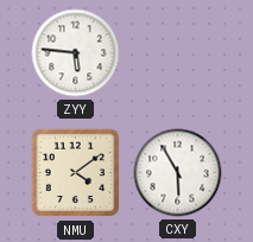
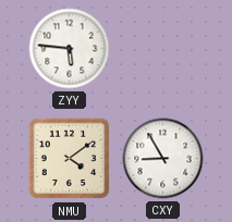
CXY: 5:55 -> 8:55
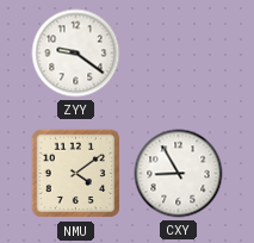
ZYY: 5:46 -> 9:21
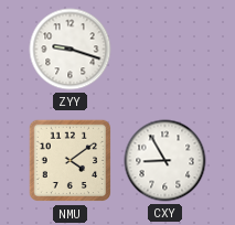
ZYY: 9:21 -> 9:18
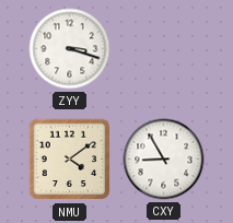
ZYY: 9:18 -> 3:18
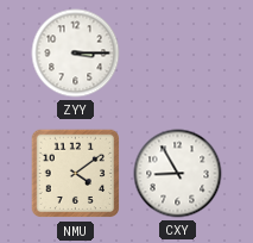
ZYY: 3:18 -> 3:15
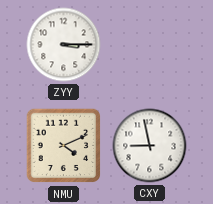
NMU: 4:09 -> 4:11
CXY: 8:55 -> 8:58
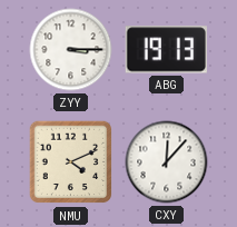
ABG: none -> 19:13
CXY: 8:58 -> 12:07
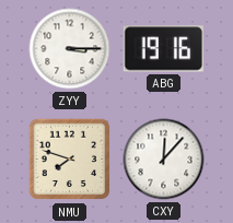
ABG: 19:13 -> 19:16
NMU: 4:11 -> 7:48
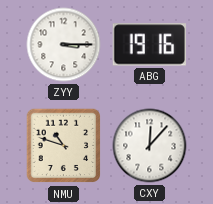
NMU: 7:48 -> 10:48
